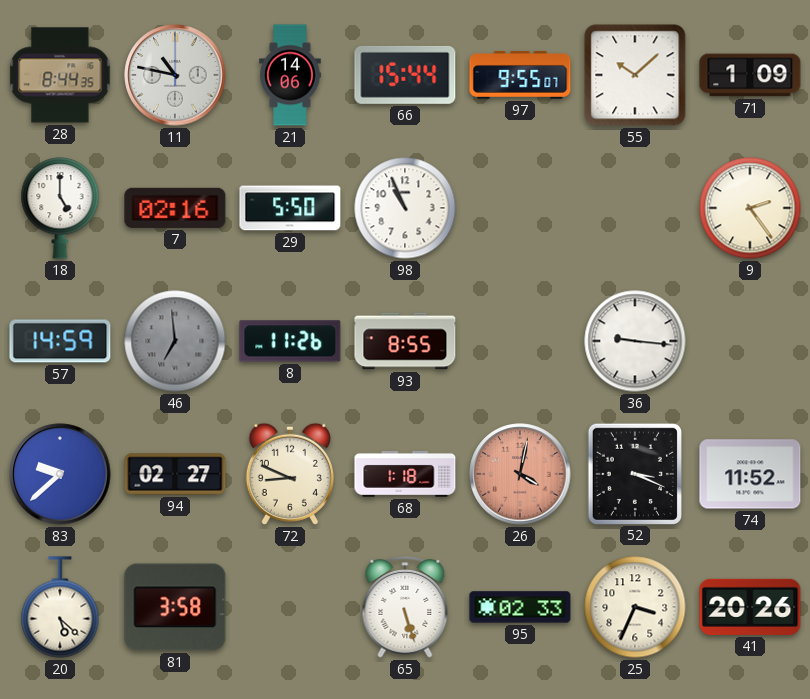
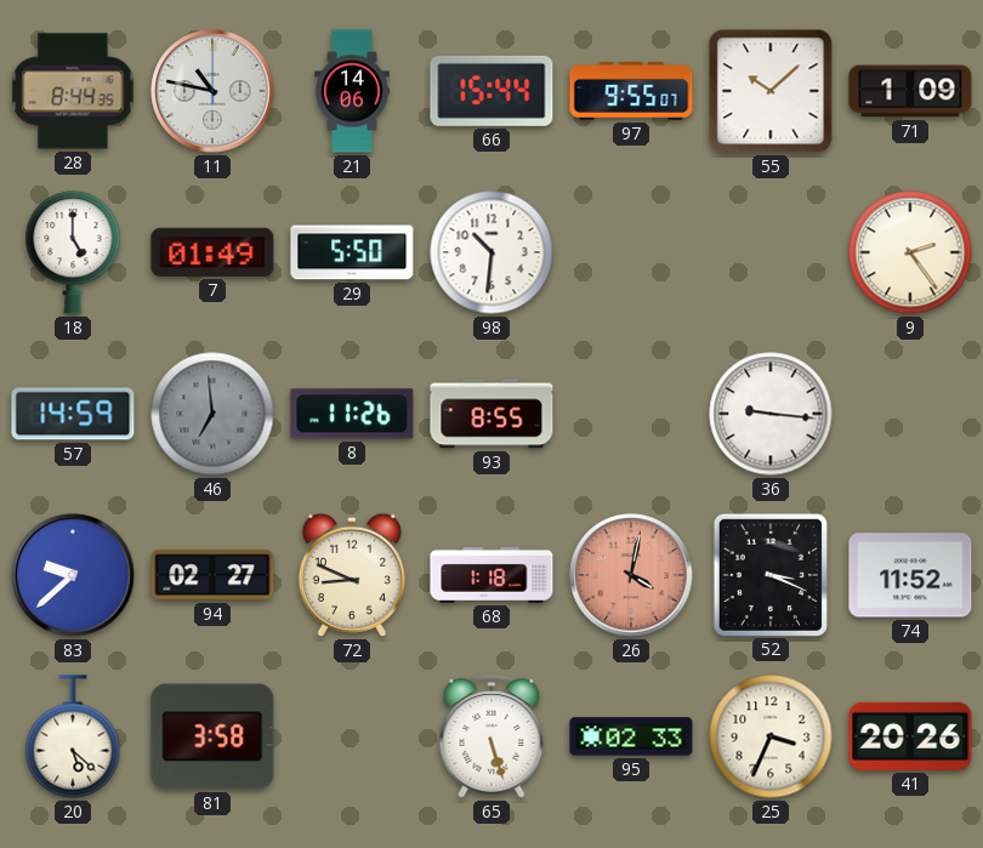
7: 02:16 -> 01:49
98: 10:56 -> 10:31
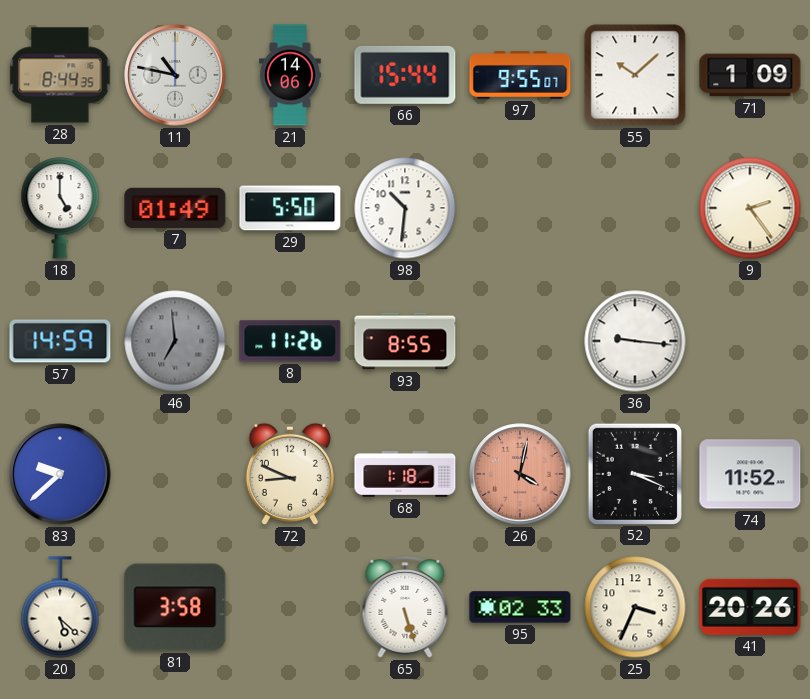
94: 02:27 -> none
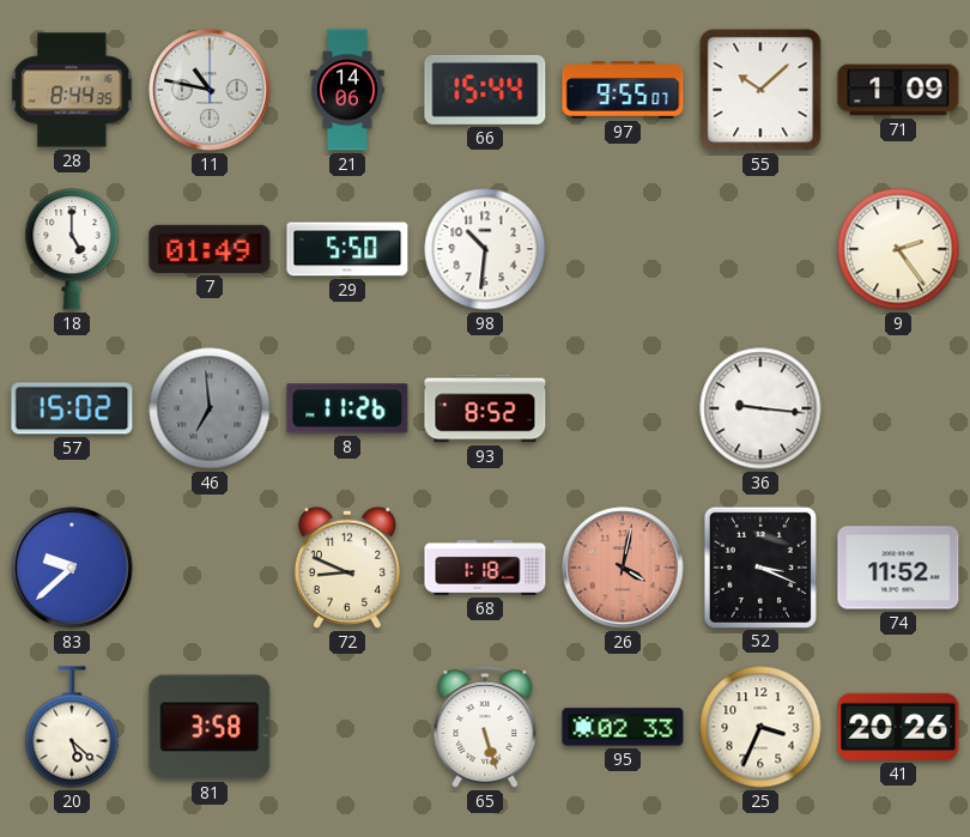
57: 14:59 -> 15:02
93: 8:55 -> 8:52
